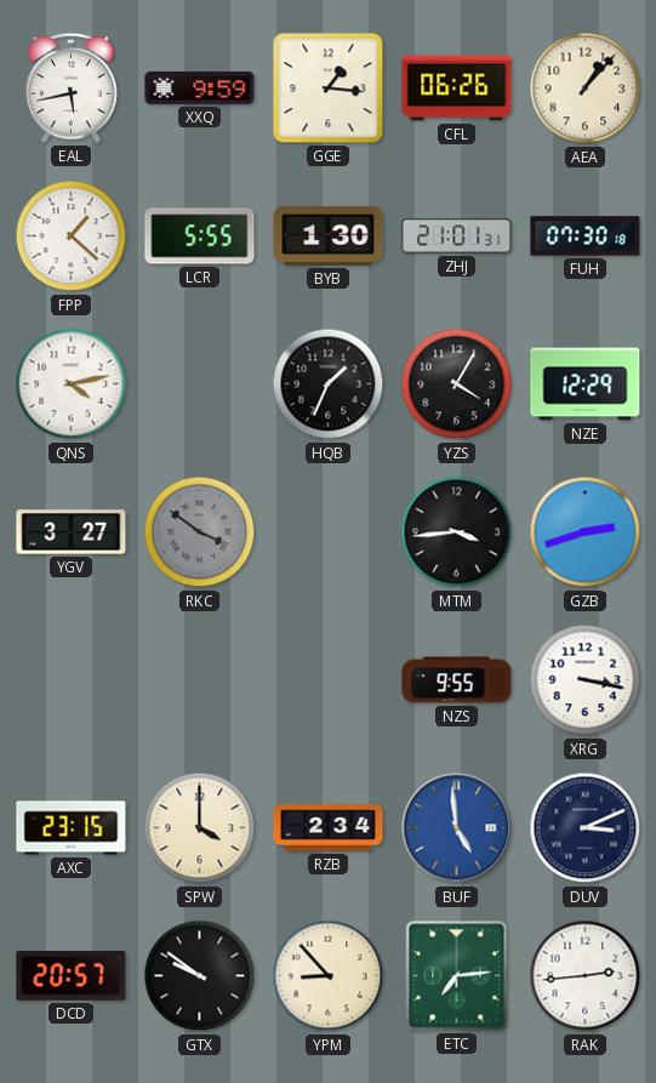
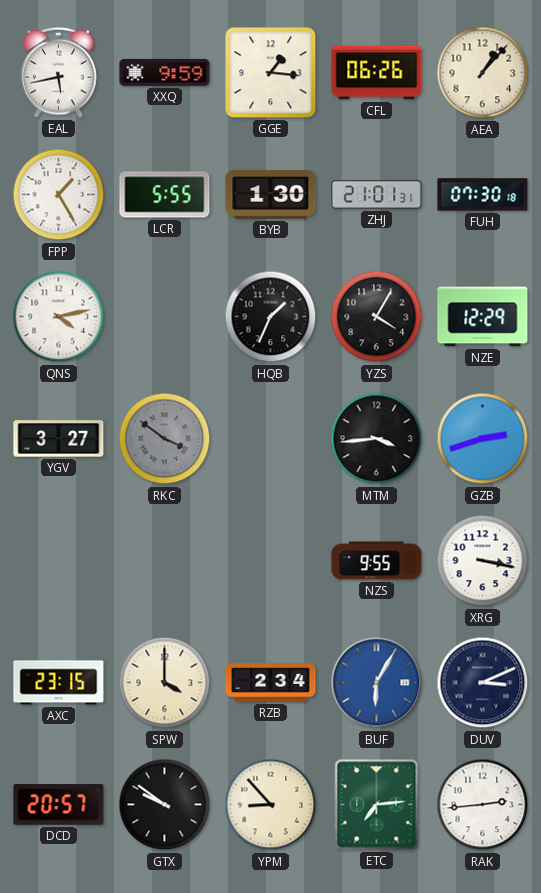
FPP: 1:22 -> 1:25
BUF: 4:59 -> 6:05
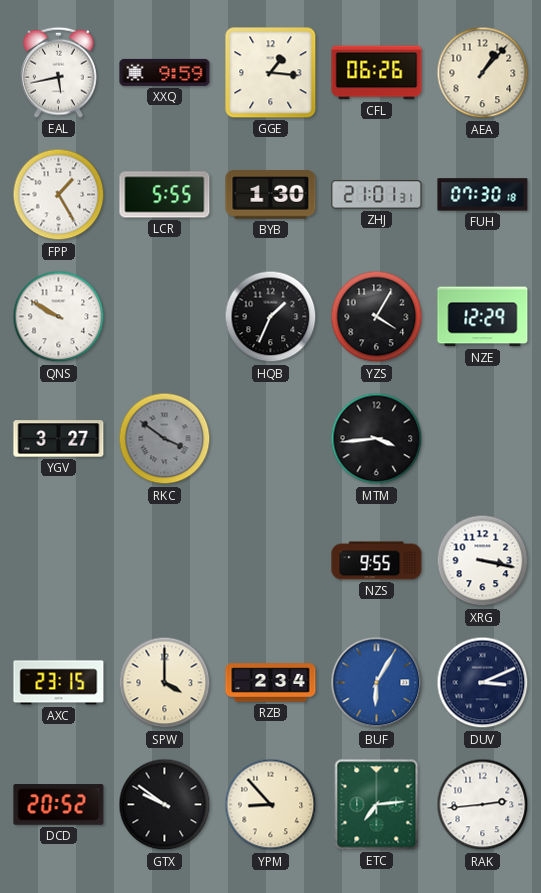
QNS: 4:13 -> 9:50
GZB: 2:42 -> none
DCD: 20:57 -> 20:52
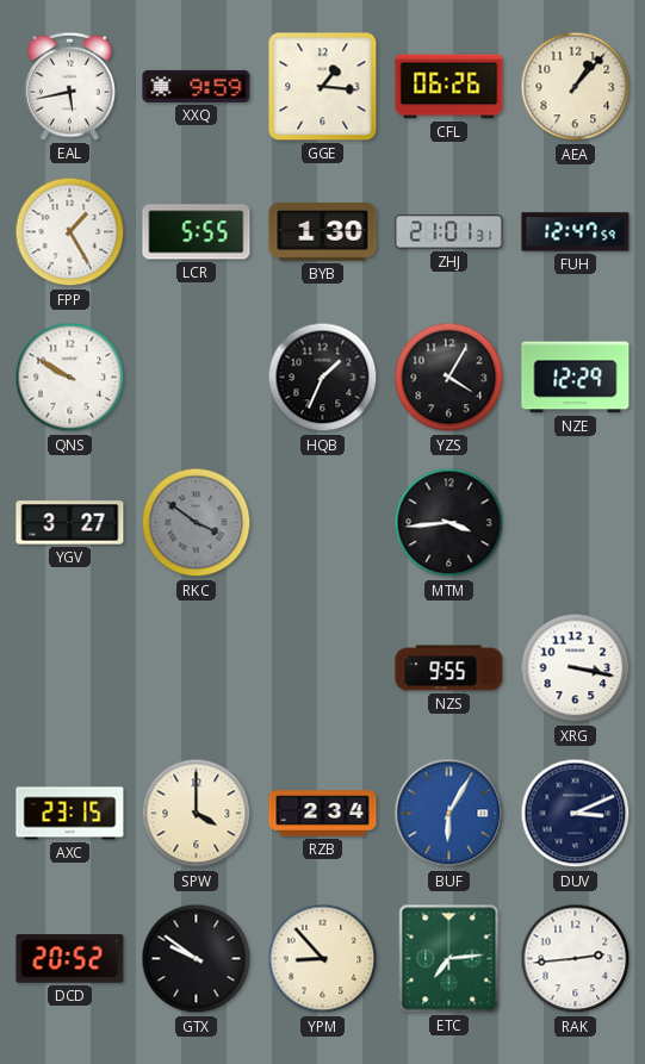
FUH: 07:30 -> 12:47
